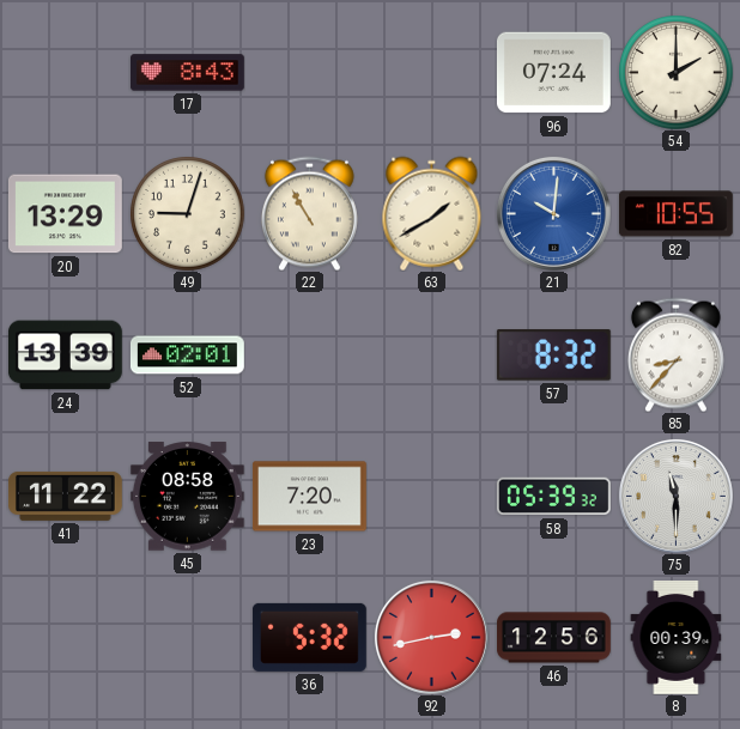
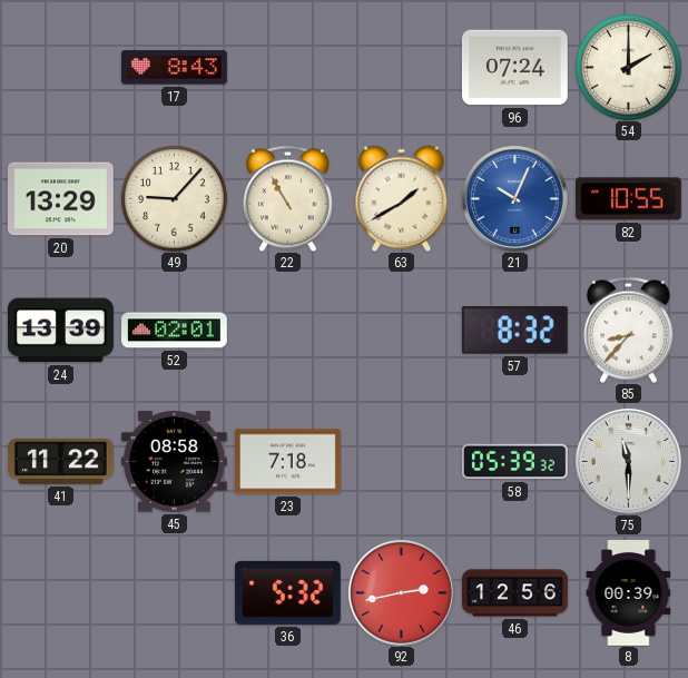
49: 9:03 -> 9:07
21: 10:01 -> 10:04
23: 7:20 -> 7:18
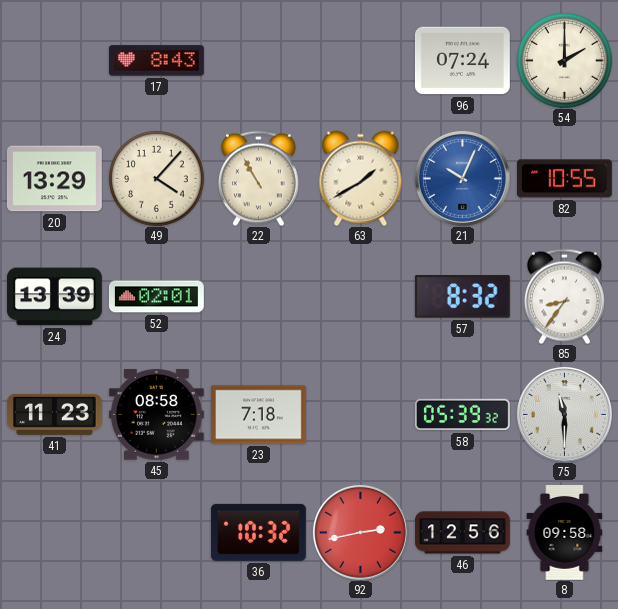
49: 9:07 -> 4:07
85: 8:37 -> 8:36
41: 11:22 -> 11:23
36: 5:32 -> 10:32
8: 00:39 -> 09:58
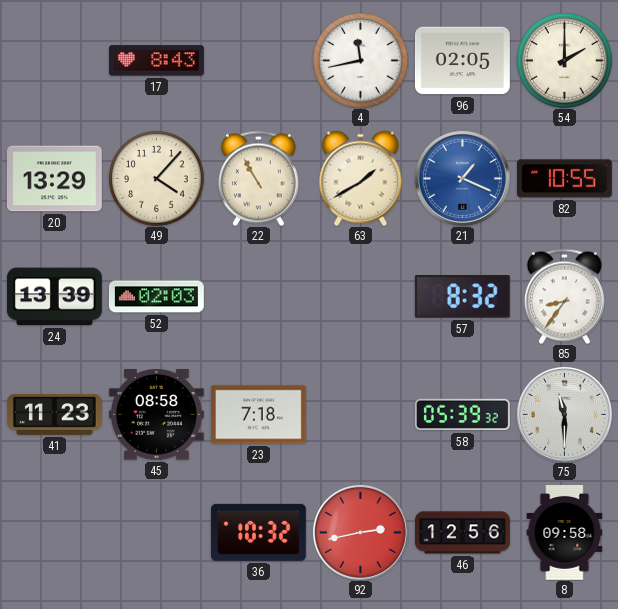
4: none -> 11:43
96: 07:24 -> 02:05
21: 10:04 -> 1:19
52: 02:01 -> 02:03
